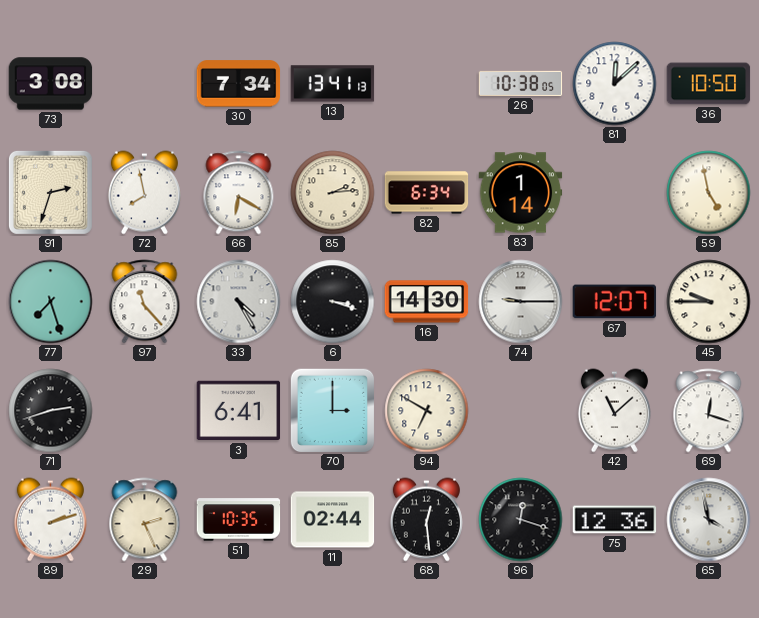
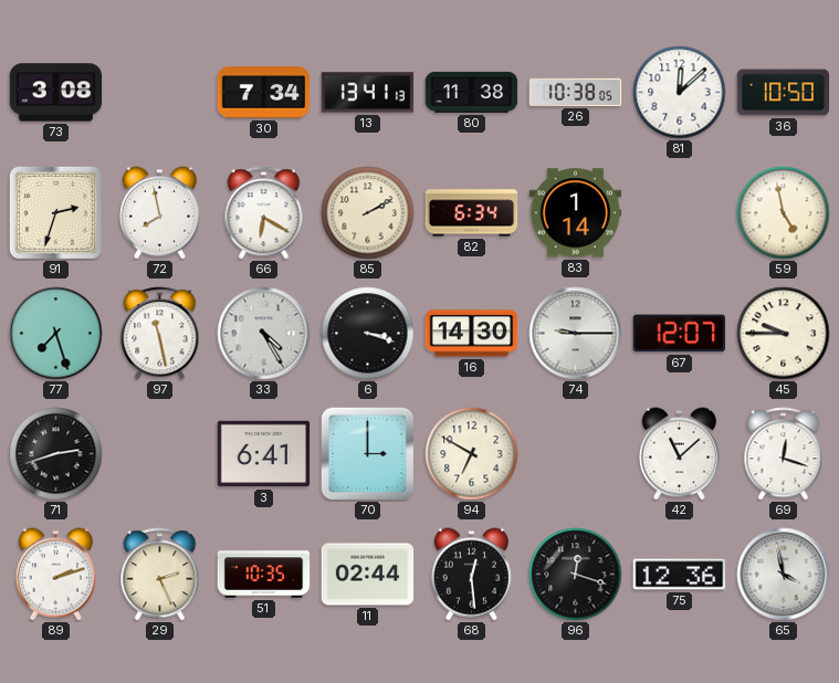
80: none -> 11:38
85: 2:14 -> 2:10
97: 11:23 -> 11:28
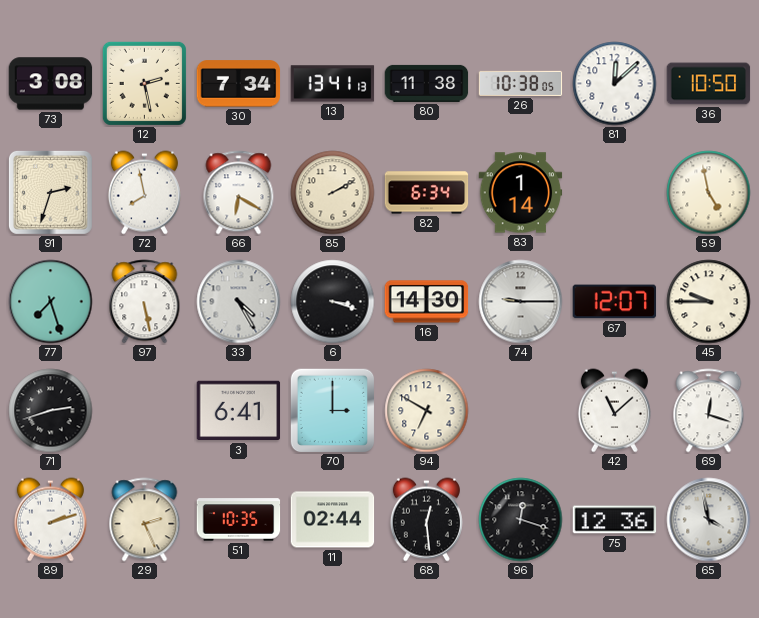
12: none -> 2:28
97: 11:28 -> 5:28
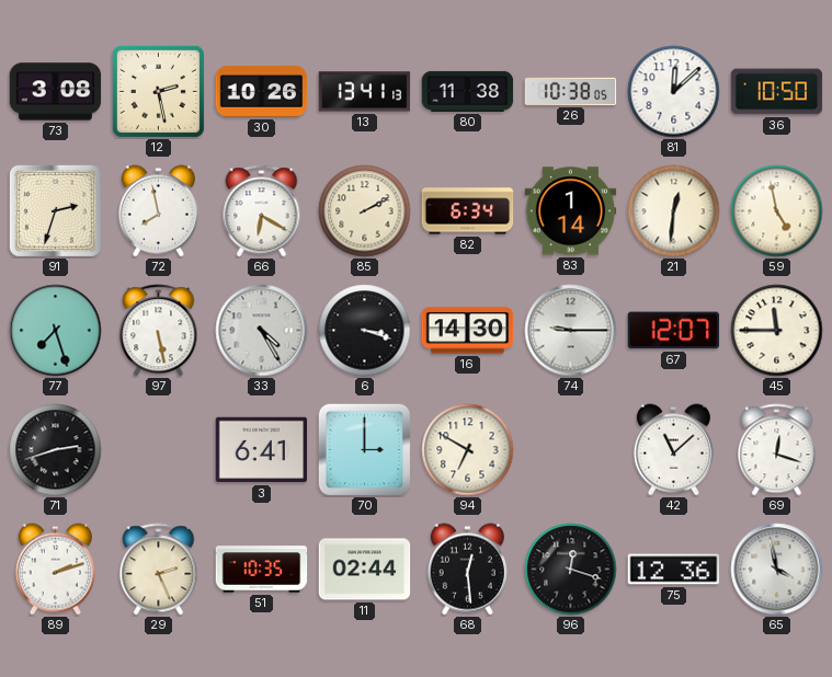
30: 7:34 -> 10:26
21: none -> 12:31
45: 9:45 -> 11:45
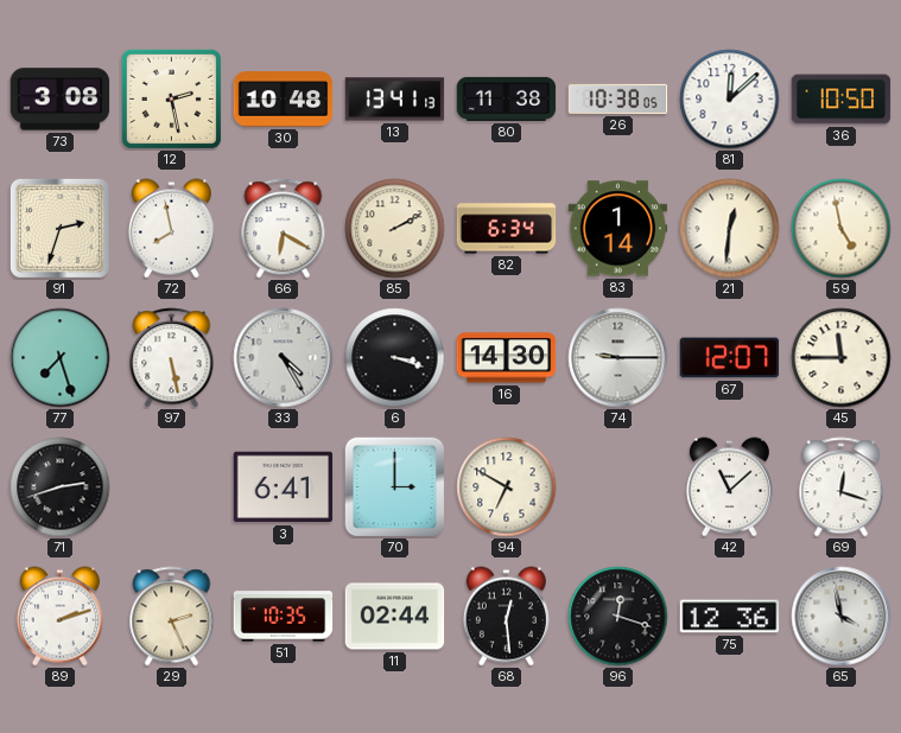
30: 10:26 -> 10:48
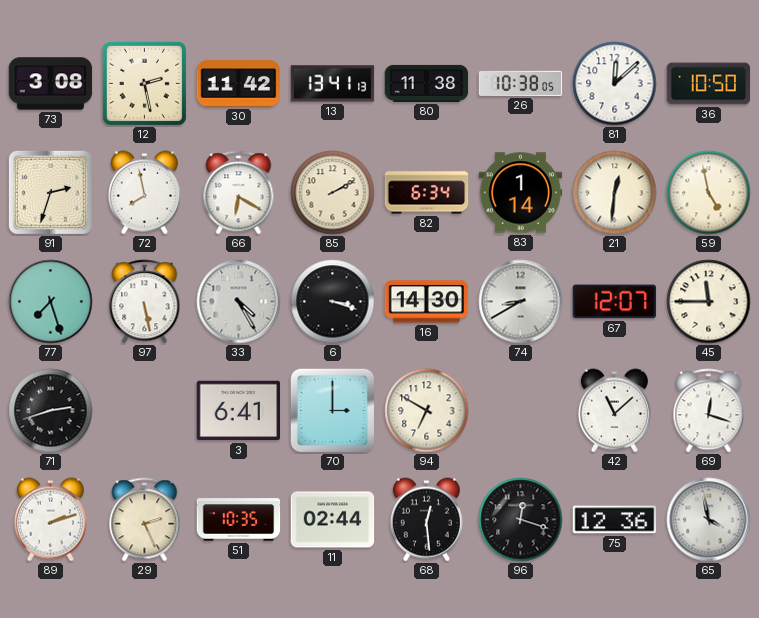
30: 10:48 -> 11:42
74: 9:15 -> 8:40
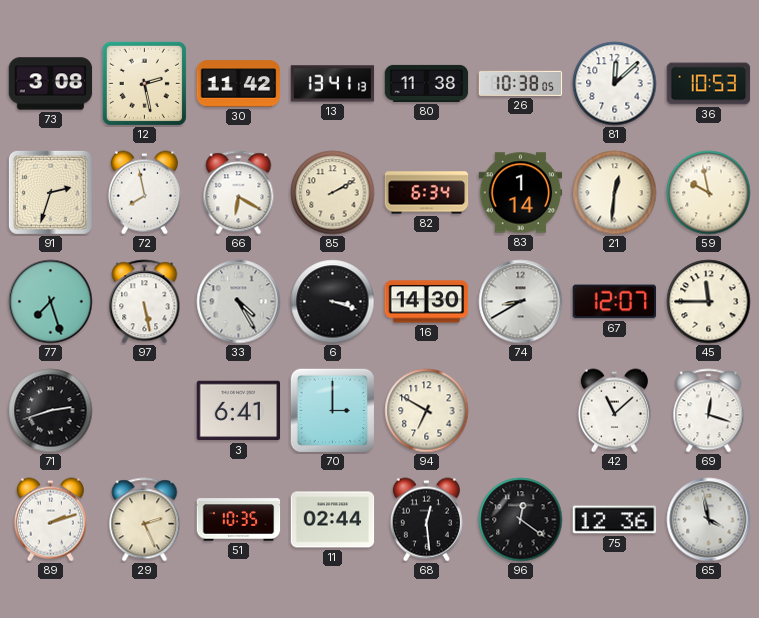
36: 10:50 -> 10:53
59: 4:58 -> 9:58
96: 12:18 -> 12:21
